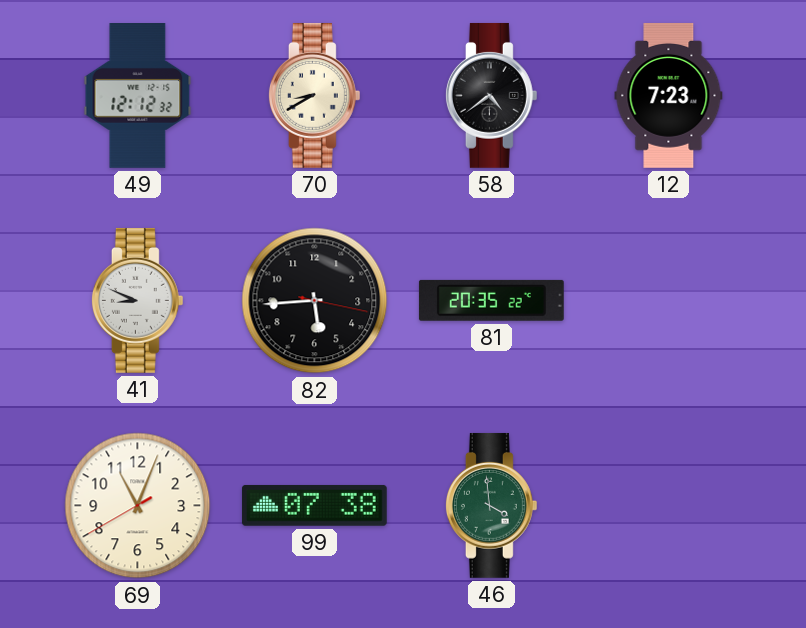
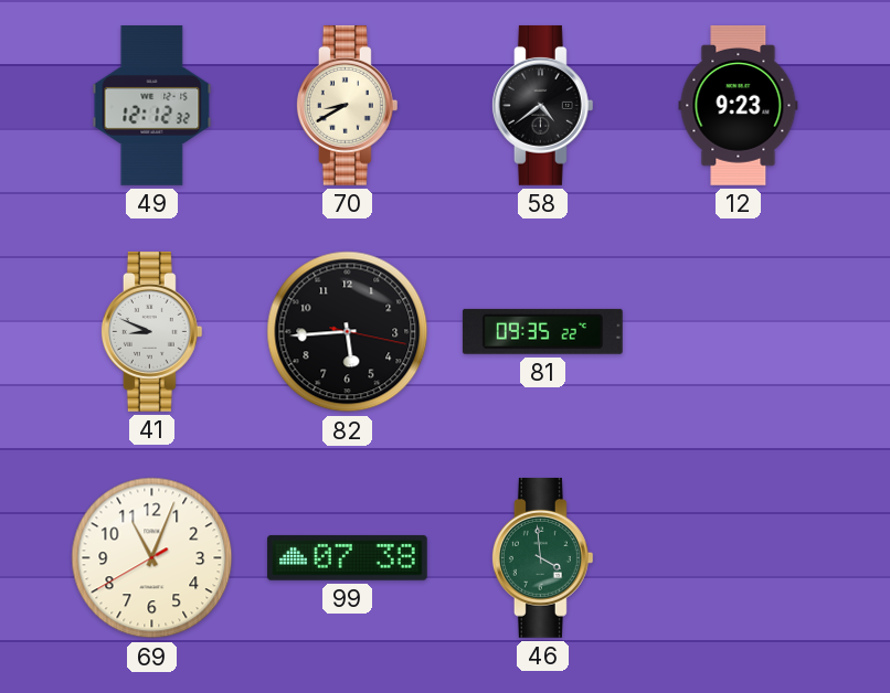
12: 7:23 -> 9:23
81: 20:35 -> 09:35
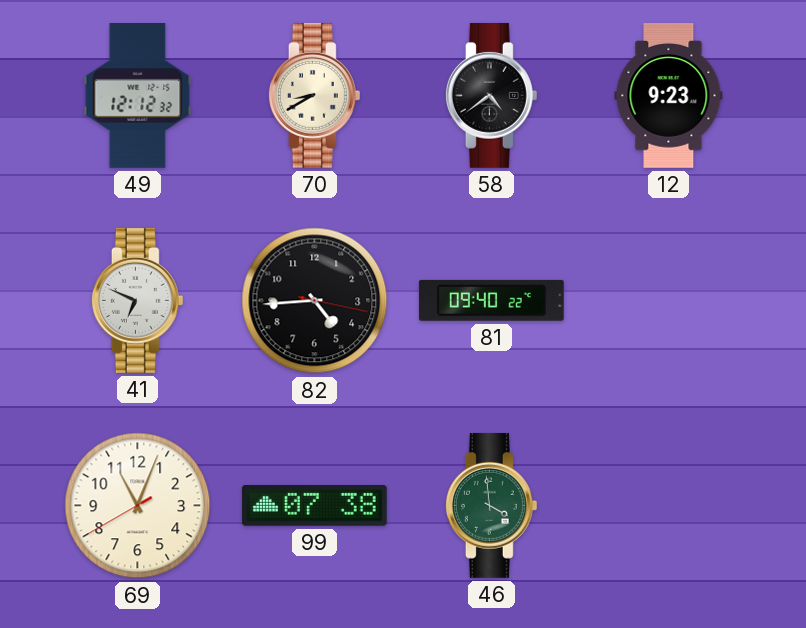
41: 8:49 -> 6:49
82: 5:44 -> 4:44
81: 09:35 -> 09:40
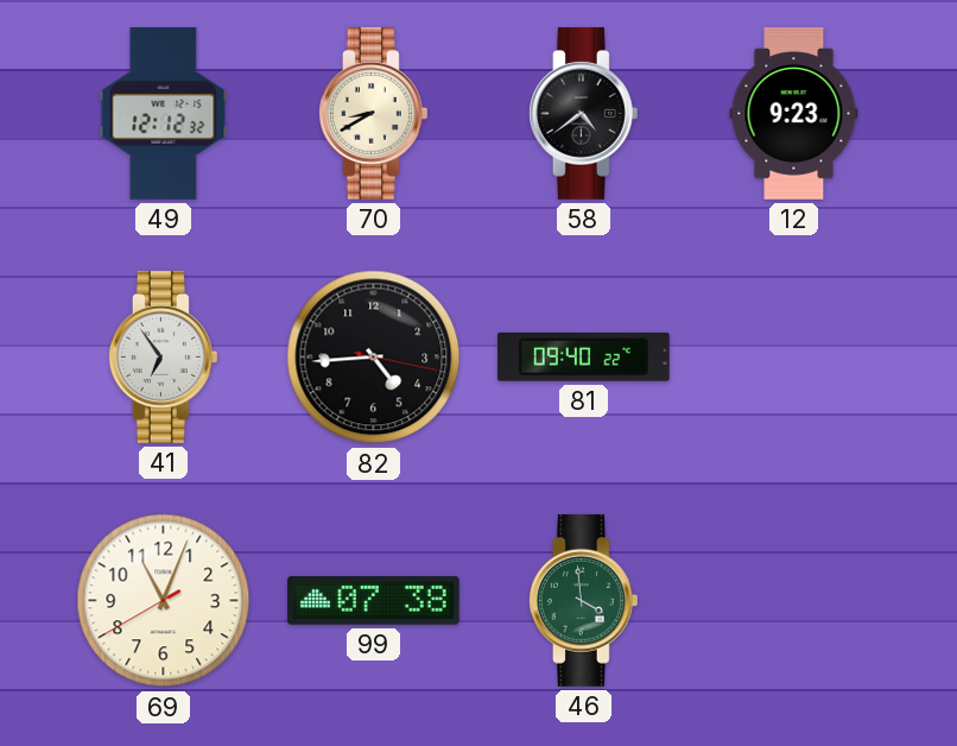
41: 6:49 -> 6:54
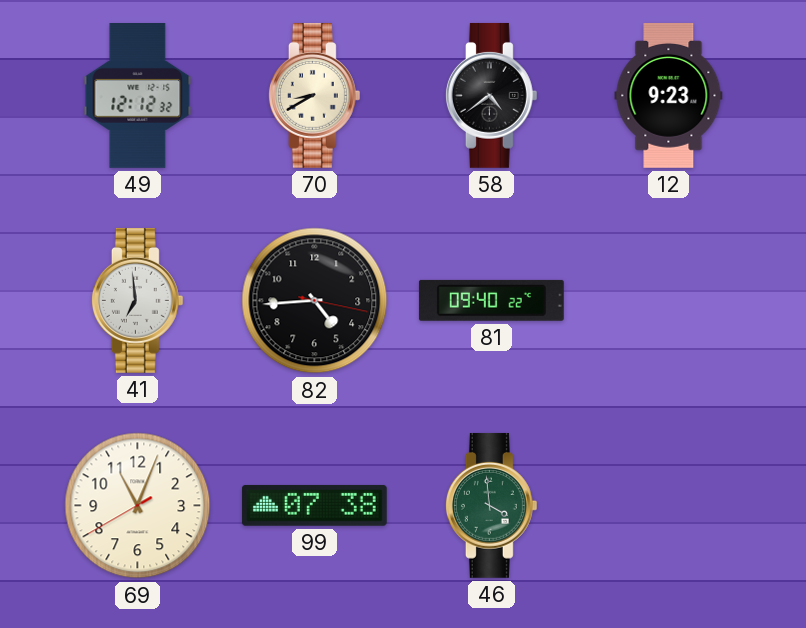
41: 6:54 -> 6:59
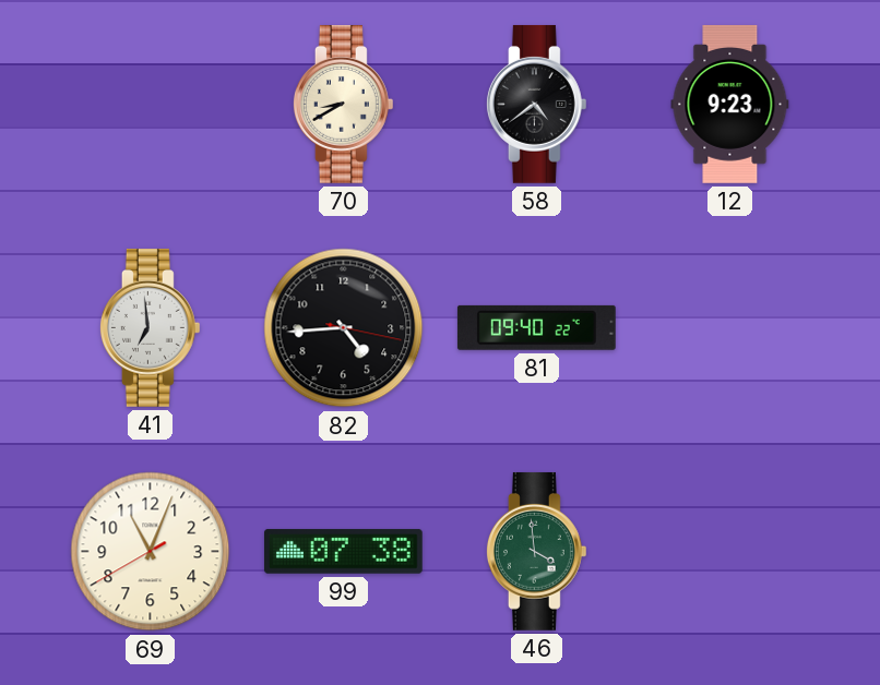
49: 12:12 -> none
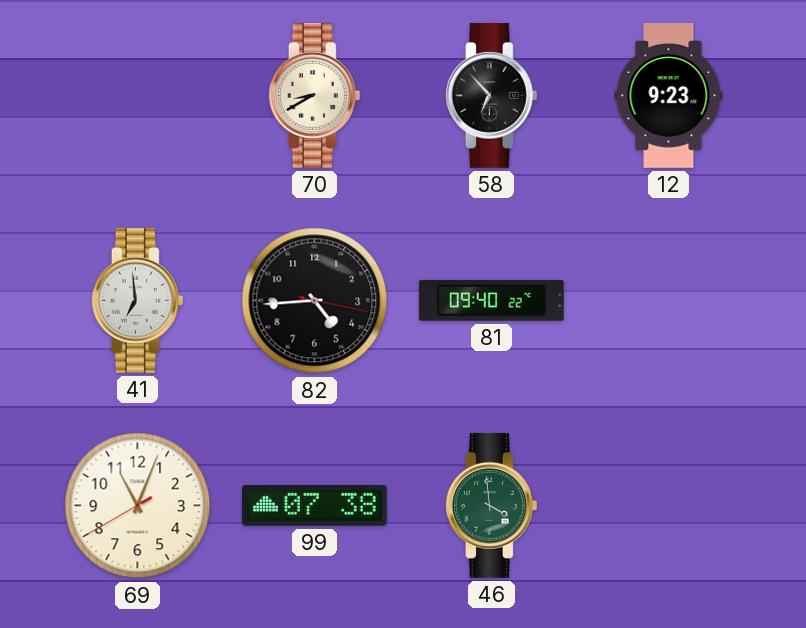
58: 4:39 -> 6:53
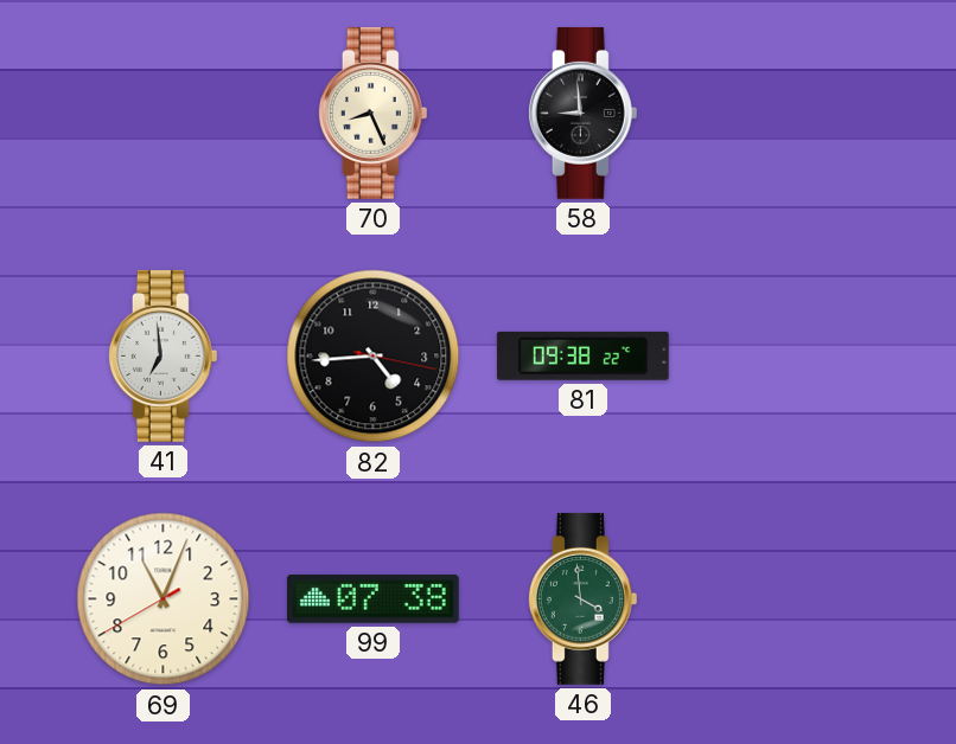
70: 8:40 -> 8:26
58: 6:53 -> 8:59
12: 9:23 -> none
81: 09:40 -> 09:38
